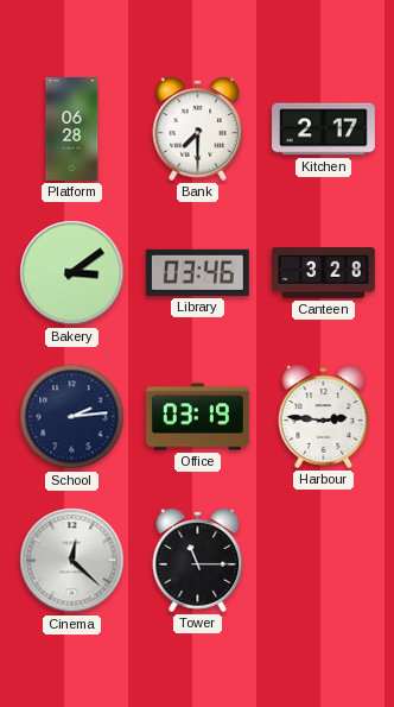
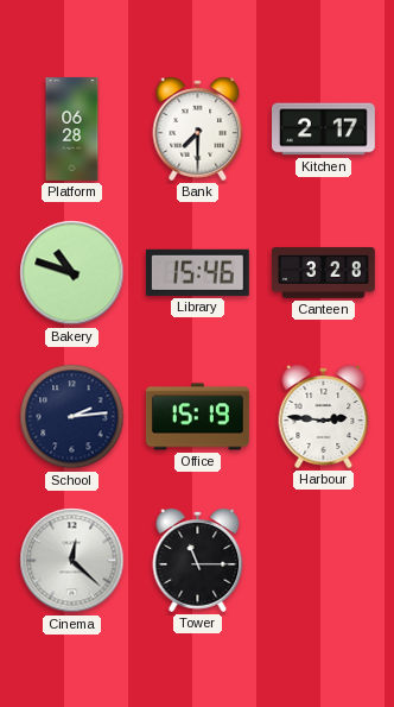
Bakery: 3:09 -> 10:48
Library: 03:46 -> 15:46
Office: 03:19 -> 15:19
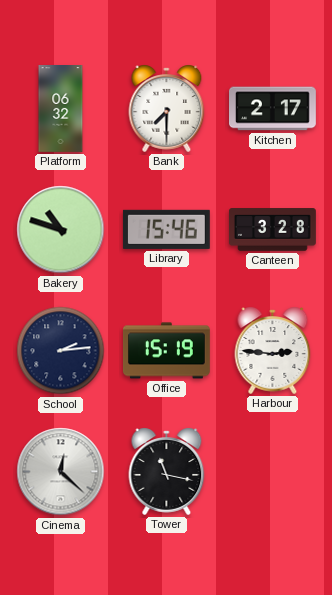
Platform: 06:28 -> 06:32
Tower: 11:15 -> 11:17
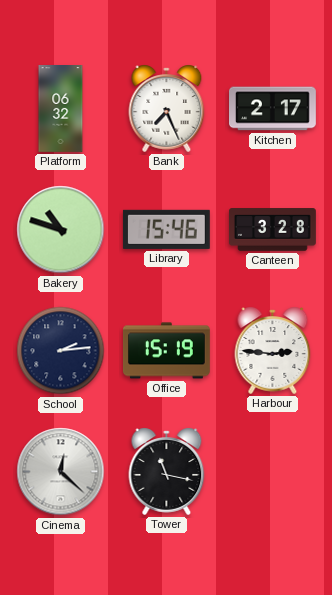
Bank: 7:30 -> 7:26
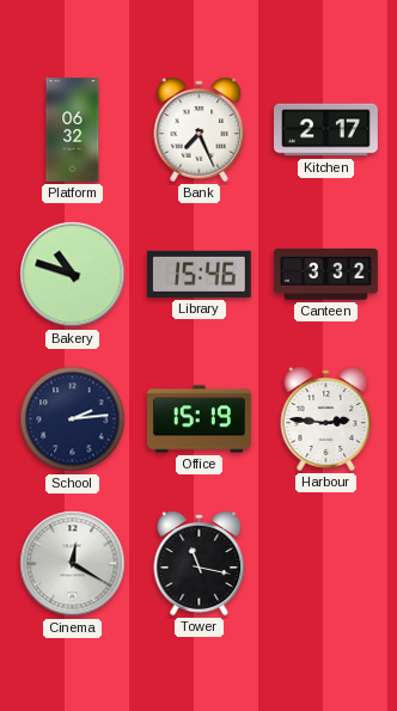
Canteen: 3:28 -> 3:32
Cinema: 12:22 -> 12:20
